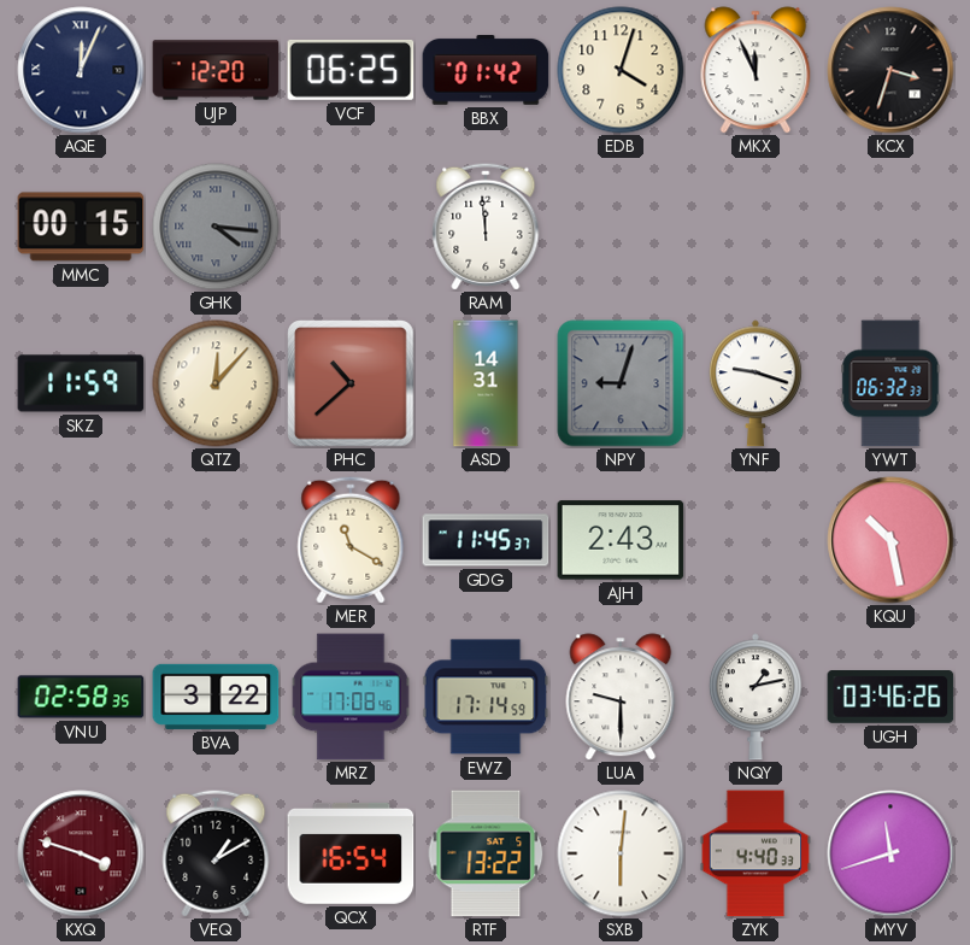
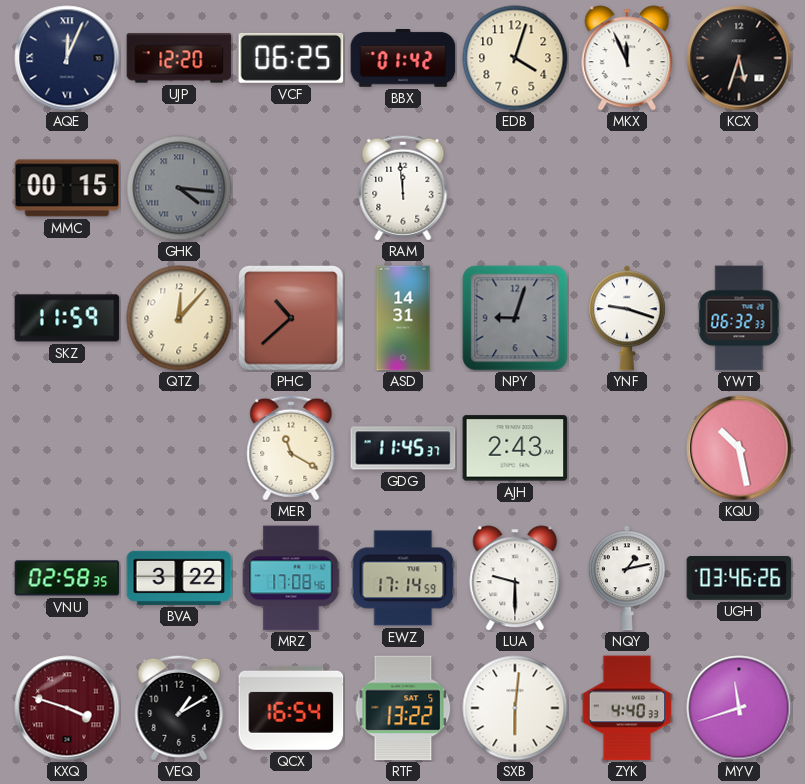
KCX: 3:33 -> 5:33
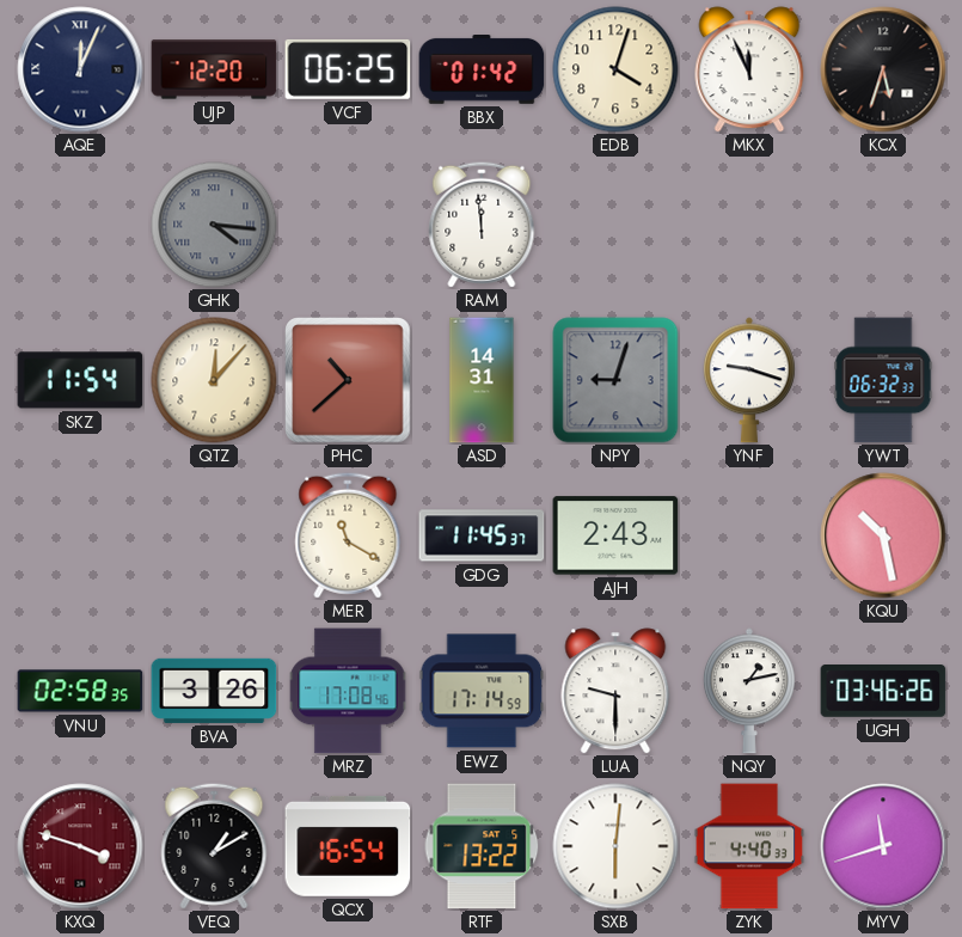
MMC: 00:15 -> none
SKZ: 11:59 -> 11:54
BVA: 3:22 -> 3:26
